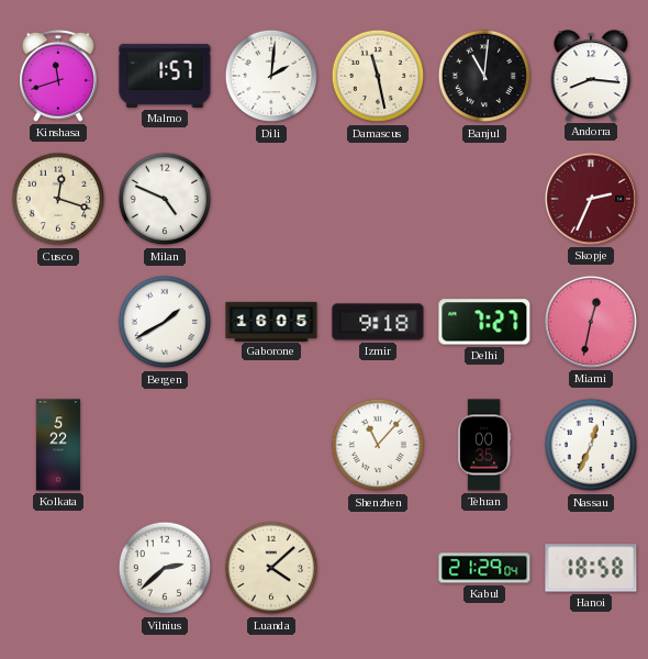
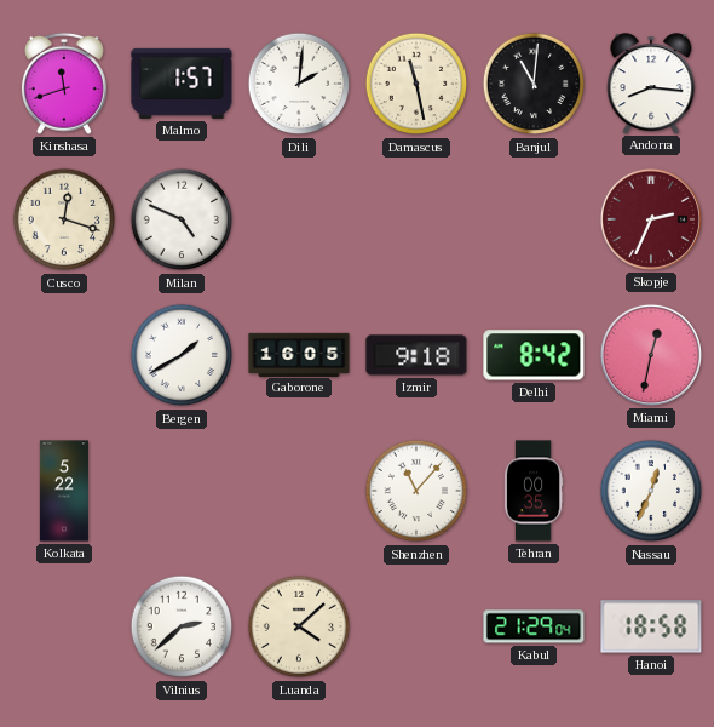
Delhi: 7:27 -> 8:42
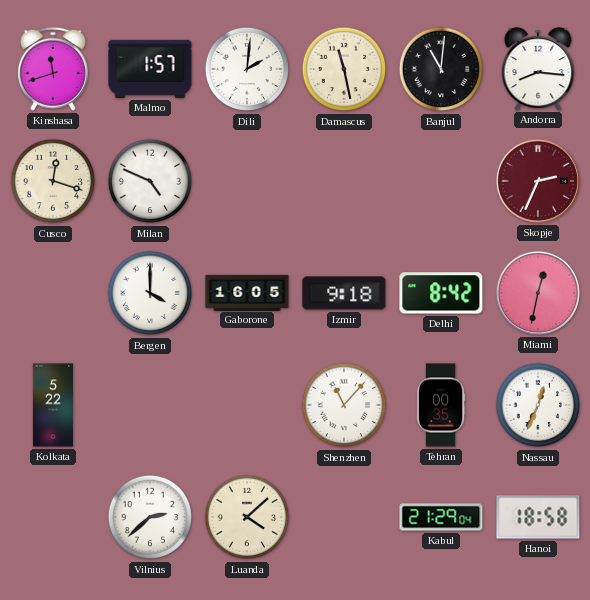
Bergen: 1:40 -> 4:00
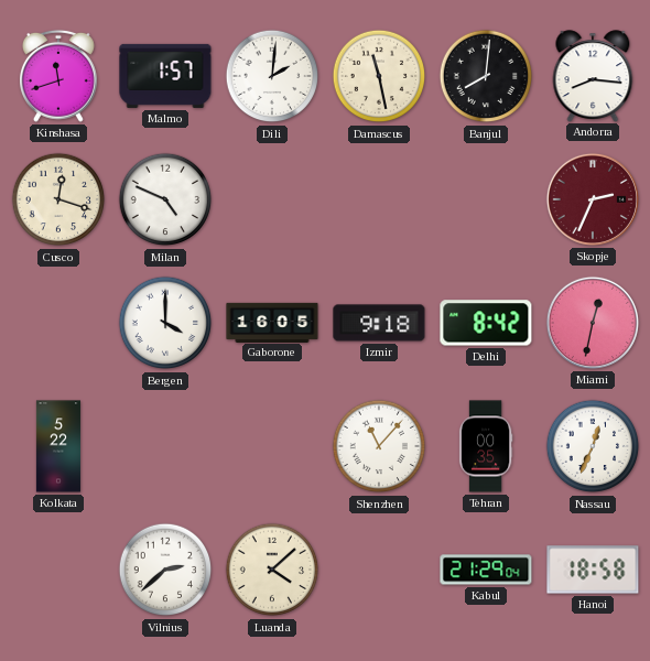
Banjul: 11:01 -> 8:01
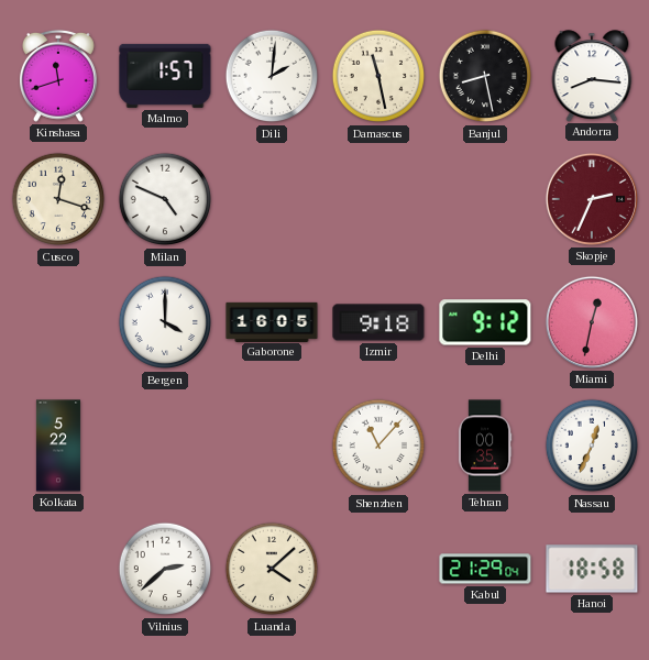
Banjul: 8:01 -> 8:28
Delhi: 8:42 -> 9:12
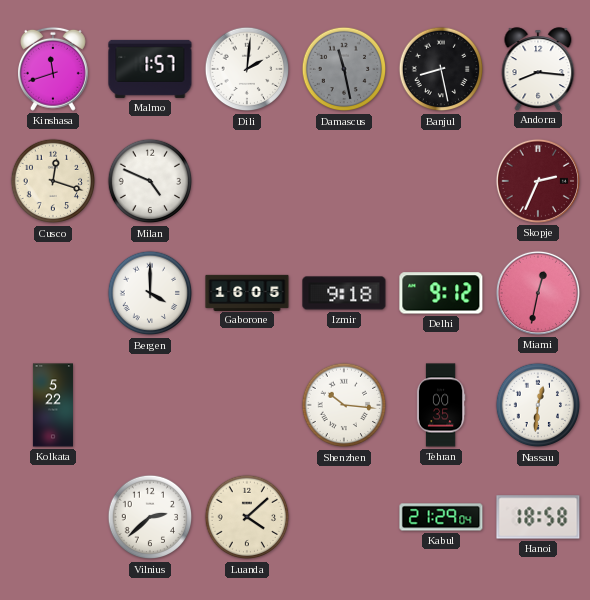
Damascus dial: cream -> grey
Shenzhen: 11:07 -> 10:16
Nassau: 12:34 -> 12:31
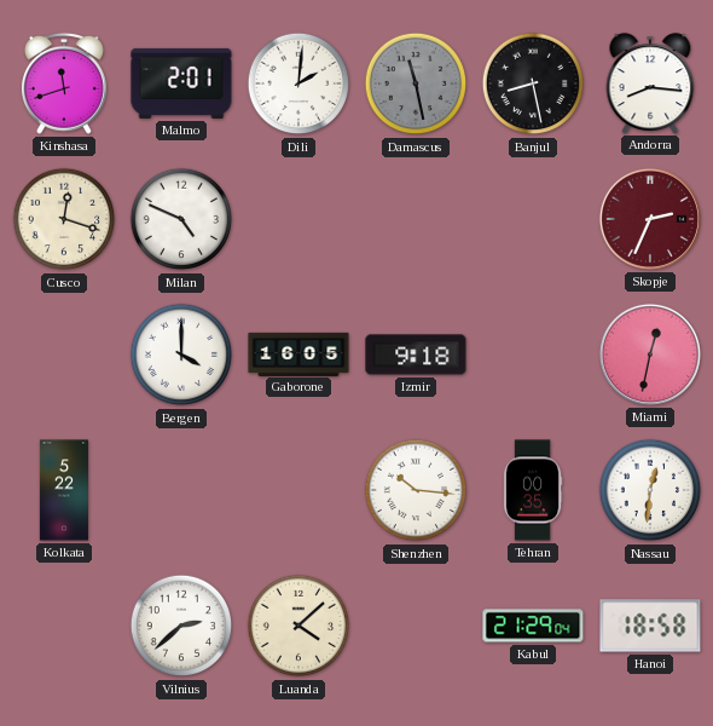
Malmo: 1:57 -> 2:01
Delhi: 9:12 -> none
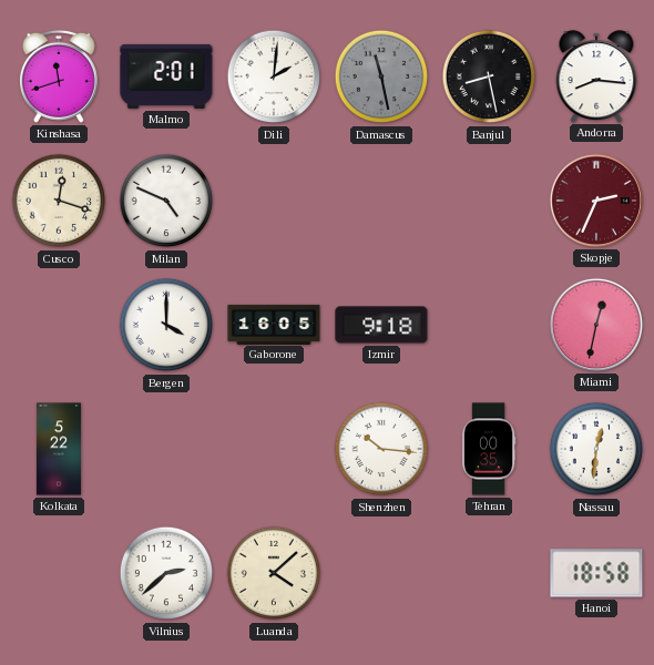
Kabul: 21:29 -> none
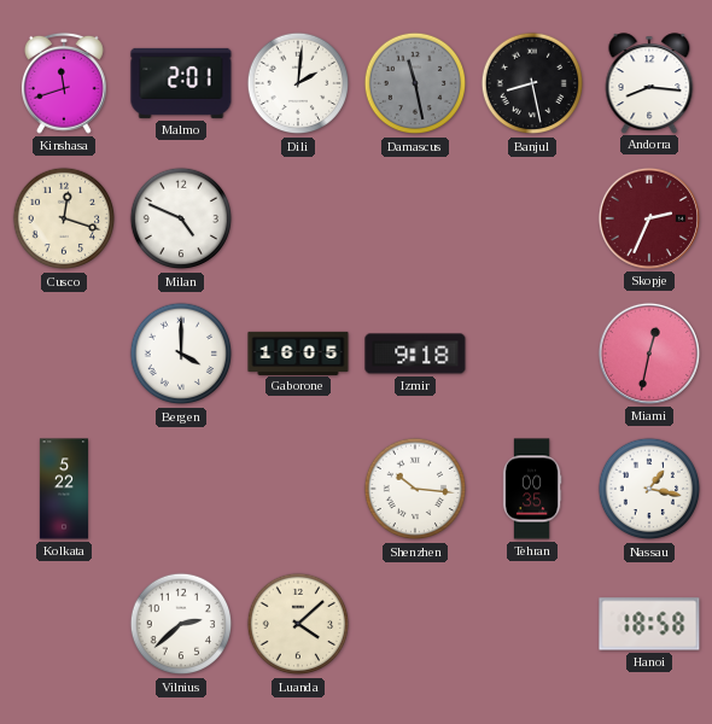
Nassau: 12:31 -> 1:17
